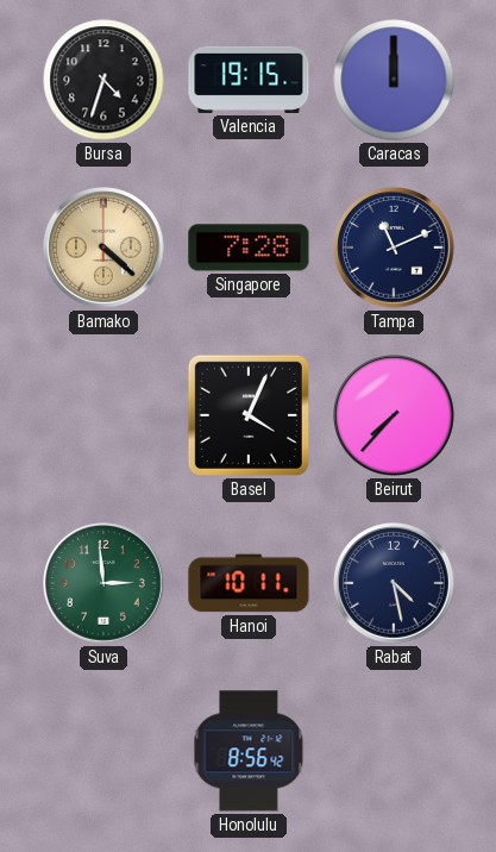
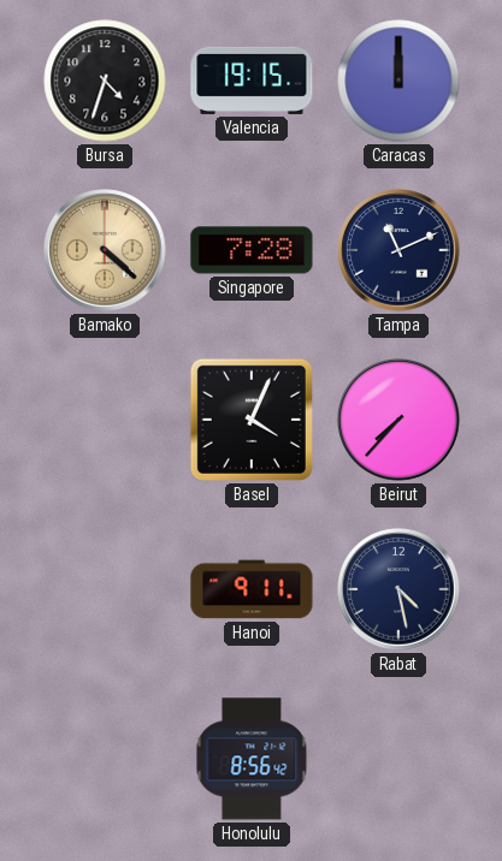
Suva: 2:59 -> none
Hanoi: 10:11 -> 9:11
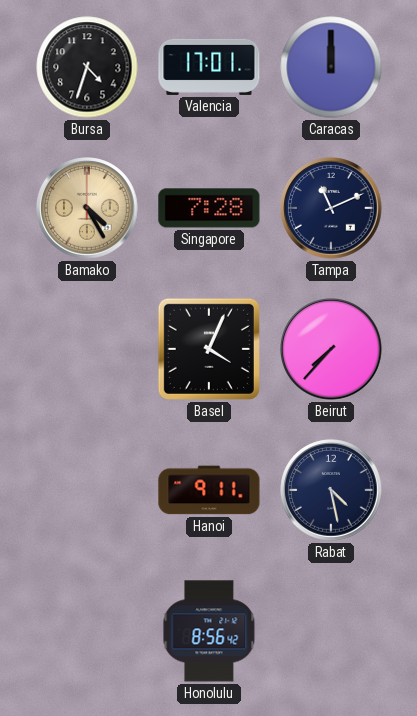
Valencia: 19:15 -> 17:01
Bamako: 4:22 -> 4:25
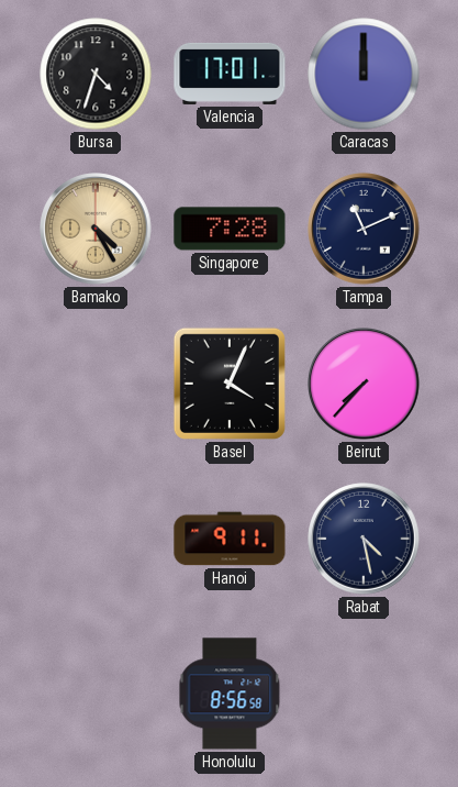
Honolulu: 8:56:42 -> 8:56:58
